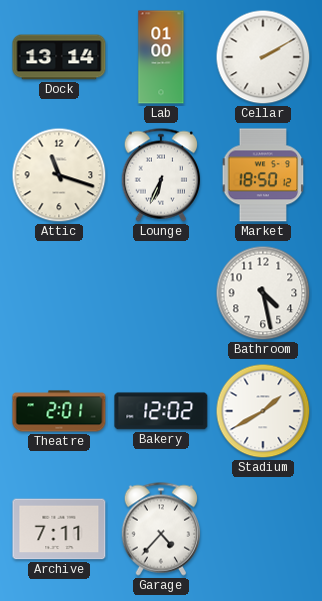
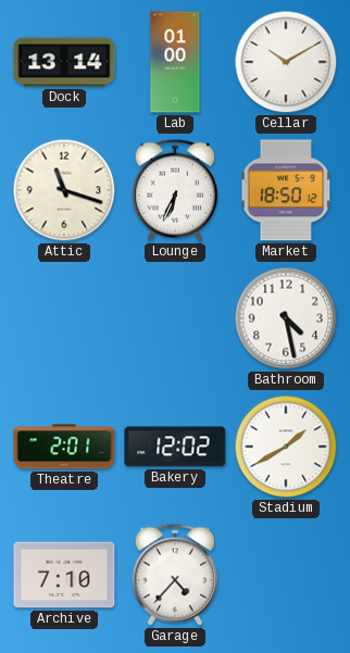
Cellar: 2:10 -> 10:10
Archive: 7:11 -> 7:10
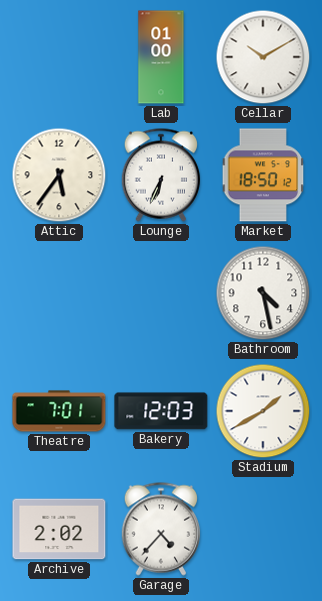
Dock: 13:14 -> none
Attic: 11:18 -> 5:36
Theatre: 2:01 -> 7:01
Bakery: 12:02 -> 12:03
Archive: 7:10 -> 2:02
